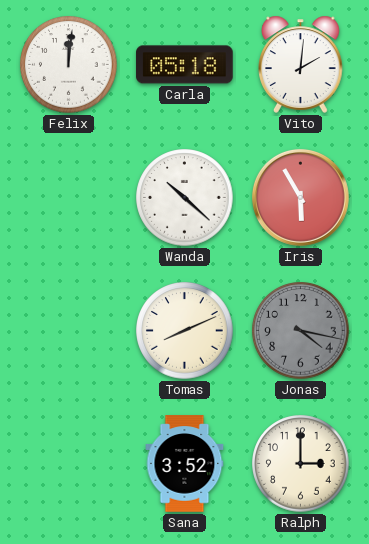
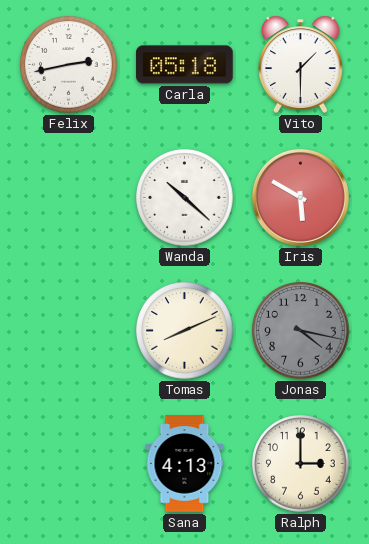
Felix: 12:01 -> 2:43
Vito: 2:01 -> 1:30
Iris: 5:55 -> 5:50
Sana: 3:52 -> 4:13
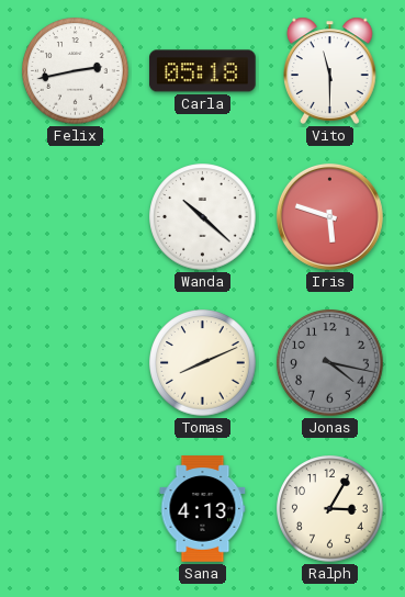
Vito: 1:30 -> 11:30
Iris: 5:50 -> 5:48
Ralph: 3:00 -> 3:05
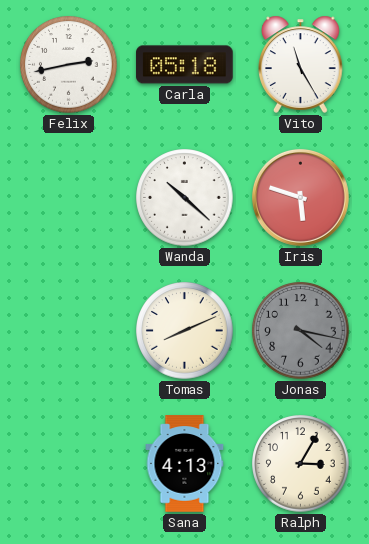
Vito: 11:30 -> 11:25
